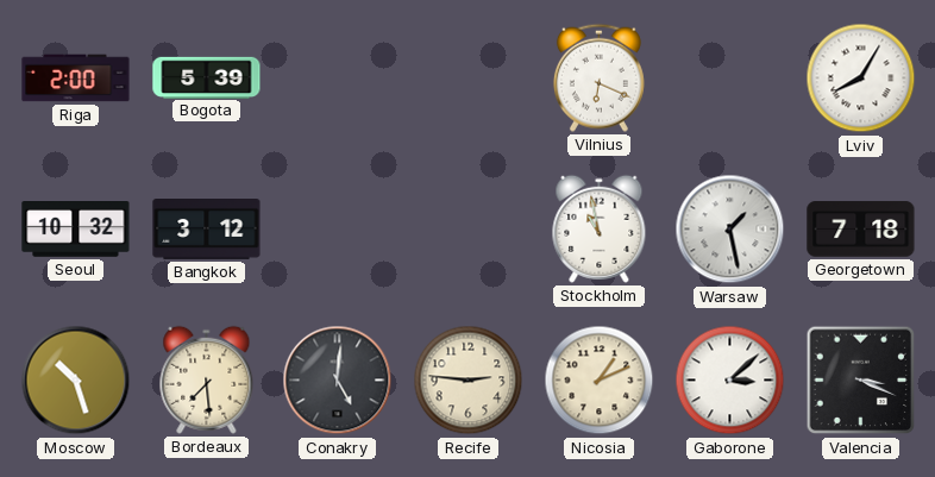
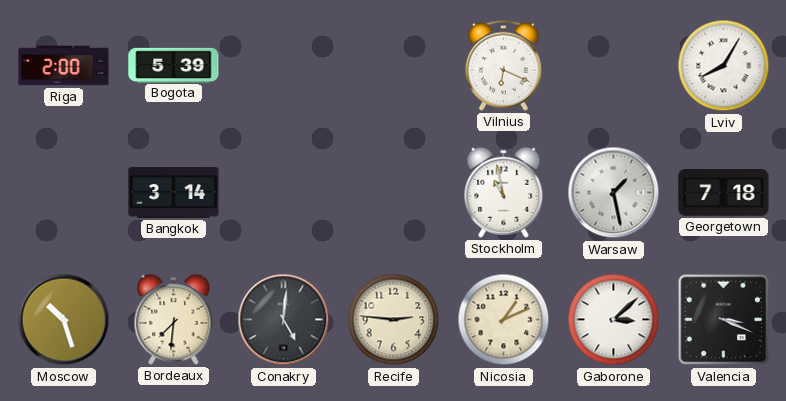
Seoul: 10:32 -> none
Bangkok: 3:12 -> 3:14
Bordeaux: 7:29 -> 7:31
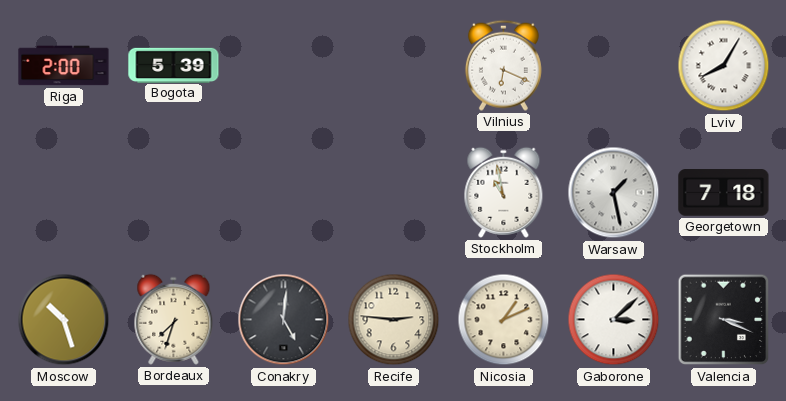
Bangkok: 3:14 -> none
Bordeaux: 7:31 -> 7:33
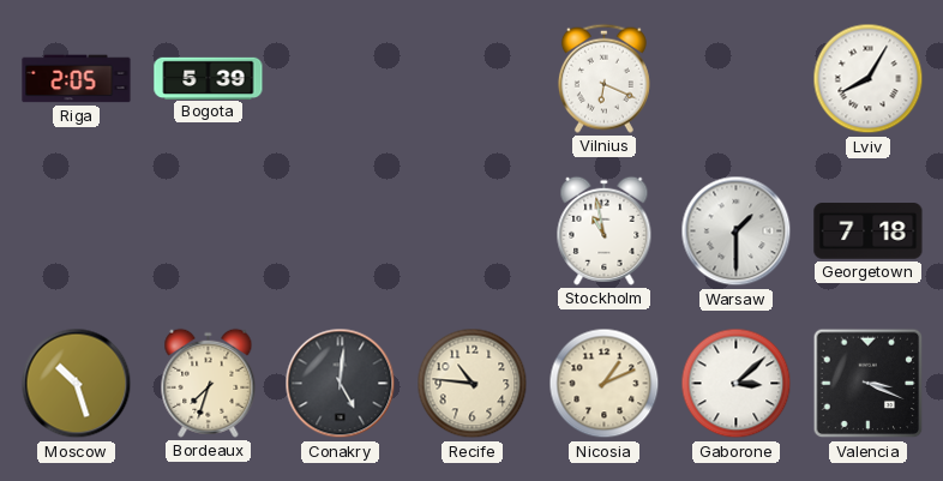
Riga: 2:00 -> 2:05
Warsaw: 1:28 -> 1:30
Recife: 2:46 -> 10:46
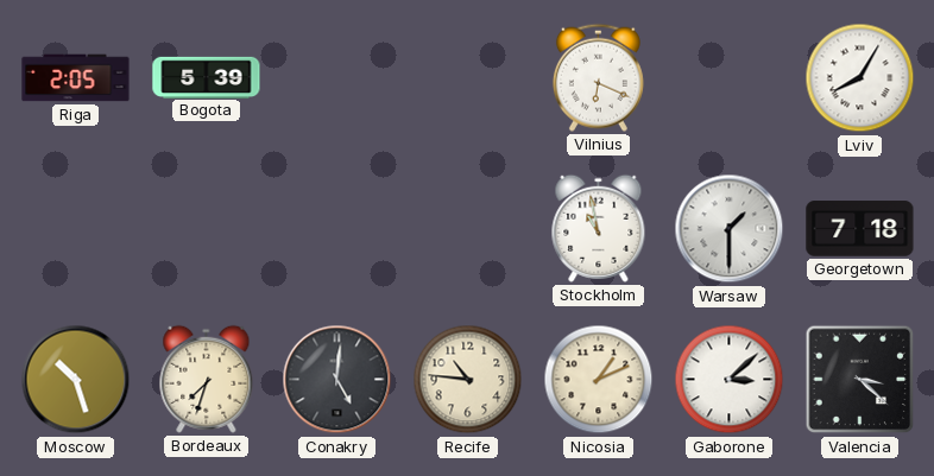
Valencia: 3:19 -> 3:22
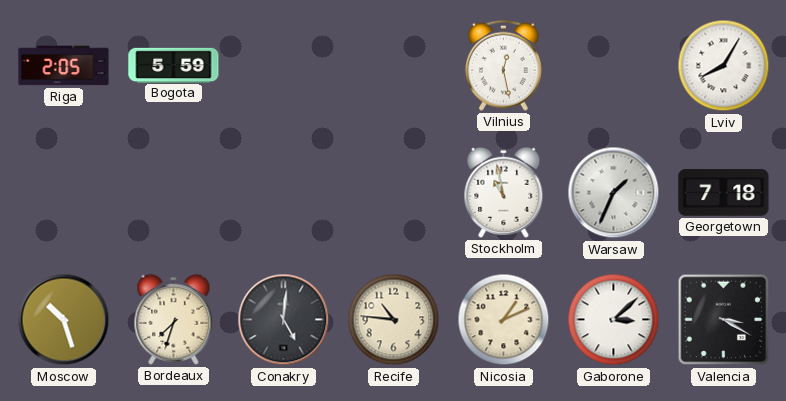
Bogota: 5:39 -> 5:59
Vilnius: 6:19 -> 12:28
Warsaw: 1:30 -> 1:34
Valencia: 3:22 -> 3:20
